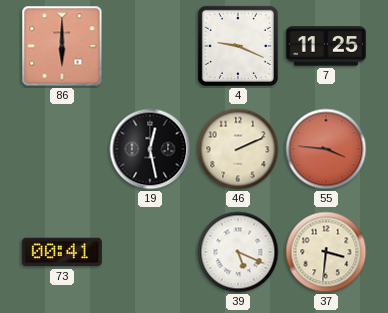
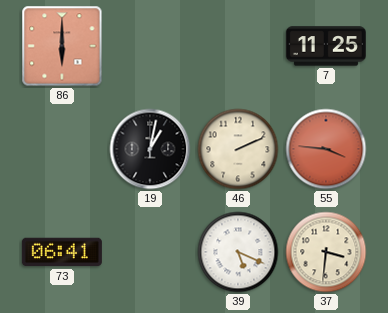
4: 9:19 -> none
19: 12:28 -> 1:02
73: 00:41 -> 06:41
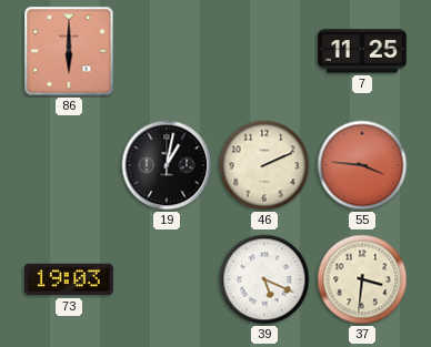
73: 06:41 -> 19:03
